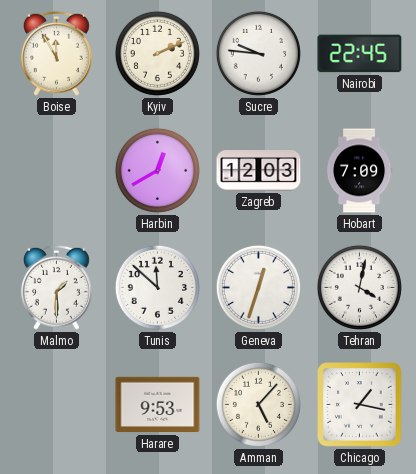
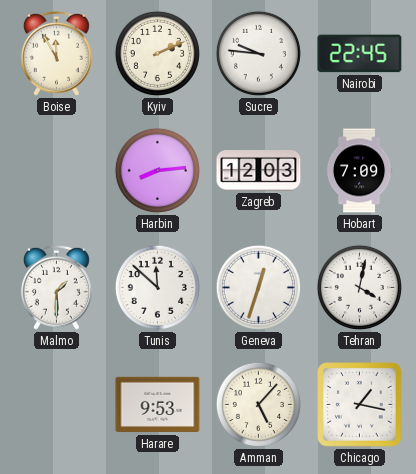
Harbin: 12:40 -> 8:14
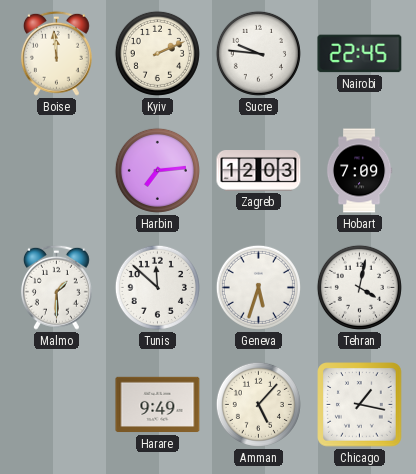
Boise: 11:55 -> 11:59
Harbin: 8:14 -> 7:14
Geneva: 12:33 -> 5:33
Harare: 9:53 -> 9:49
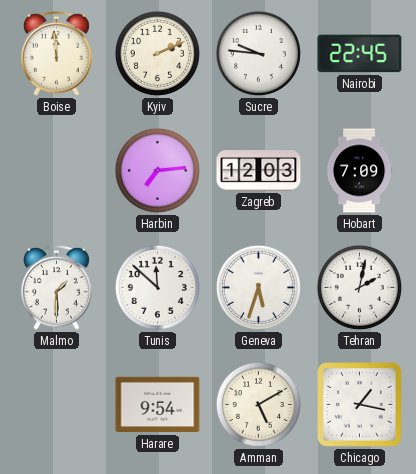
Tehran: 4:02 -> 2:02
Harare: 9:49 -> 9:54
Amman: 5:07 -> 5:10
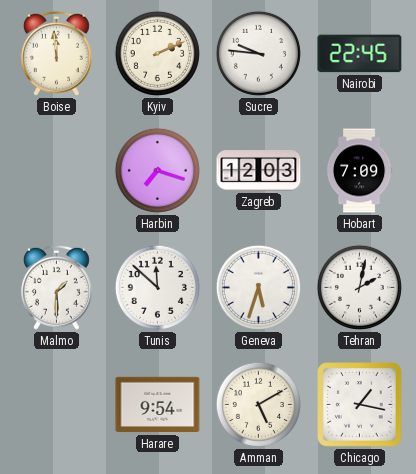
Harbin: 7:14 -> 7:18
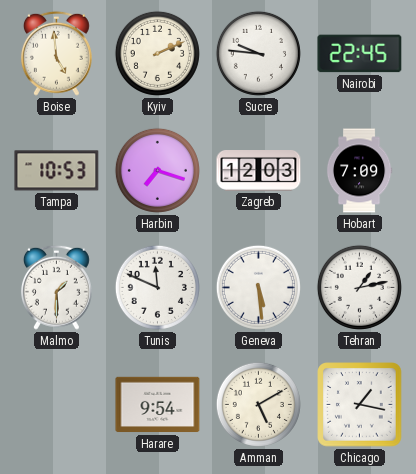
Boise: 11:59 -> 4:59
Tampa: none -> 10:53
Tunis: 11:52 -> 11:49
Geneva: 5:33 -> 5:29
Tehran: 2:02 -> 1:13
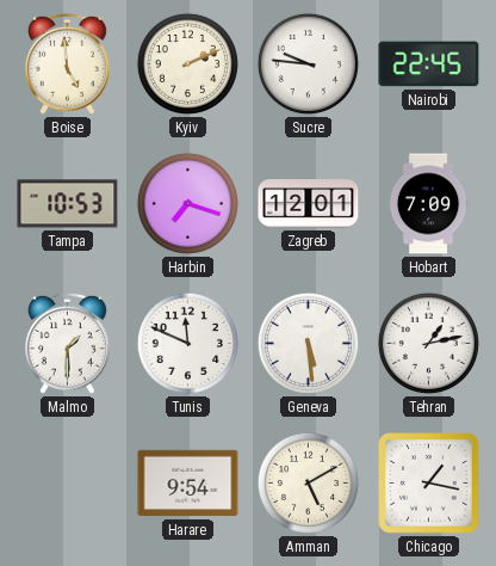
Zagreb: 12:03 -> 12:01
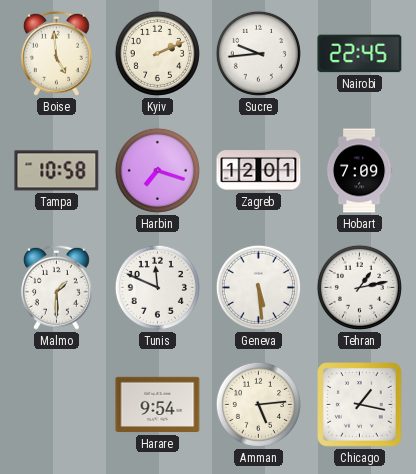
Sucre: 9:46 -> 9:44
Tampa: 10:53 -> 10:58
Amman: 5:10 -> 5:14
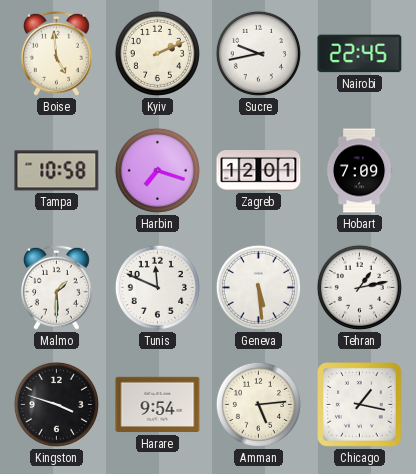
Sucre: 9:44 -> 9:43
Kingston: none -> 3:48
